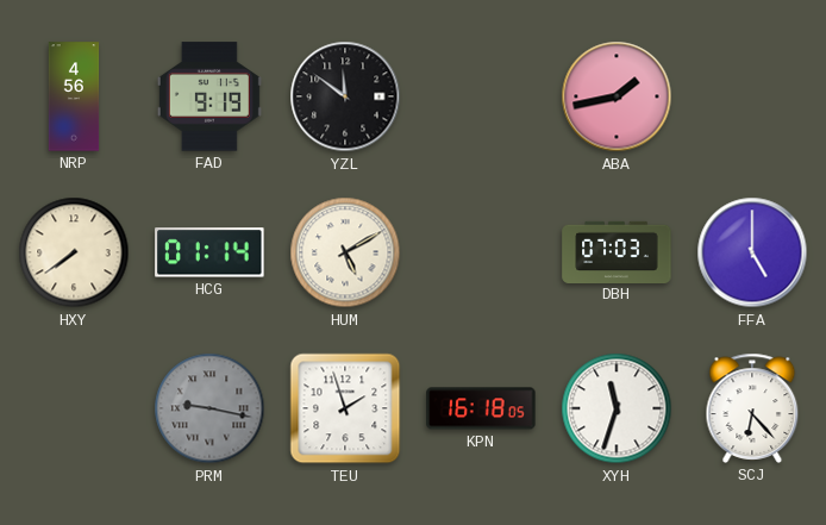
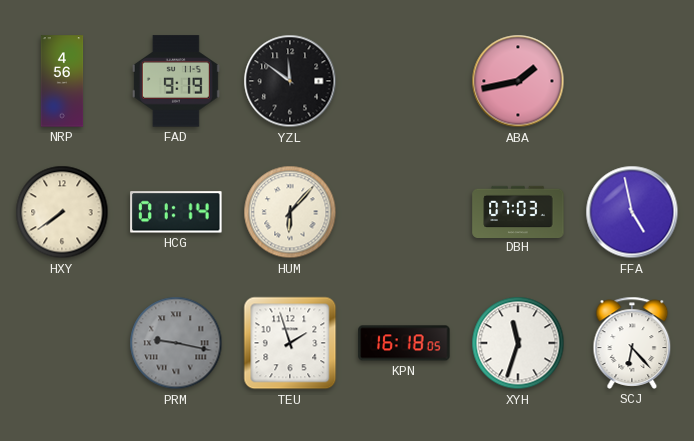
HUM: 5:10 -> 6:07
FFA: 5:00 -> 4:58
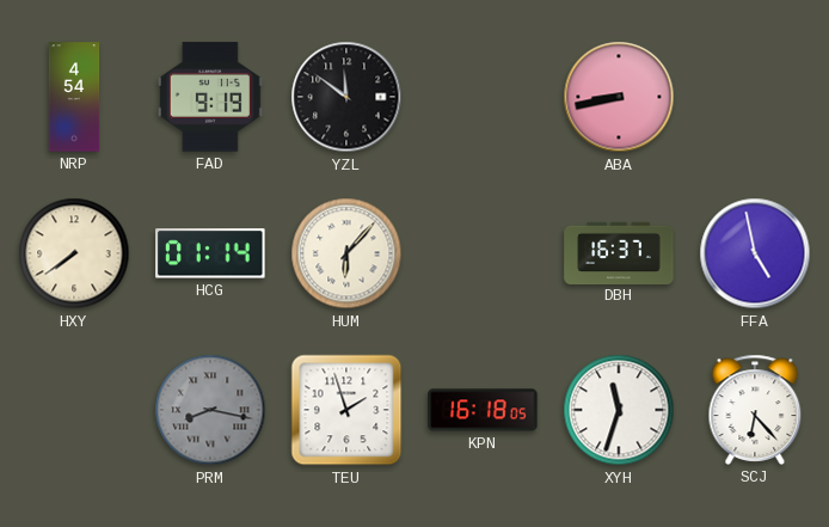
NRP: 4:56 -> 4:54
ABA: 1:43 -> 8:43
DBH: 07:03 -> 16:37
PRM: 9:17 -> 8:17
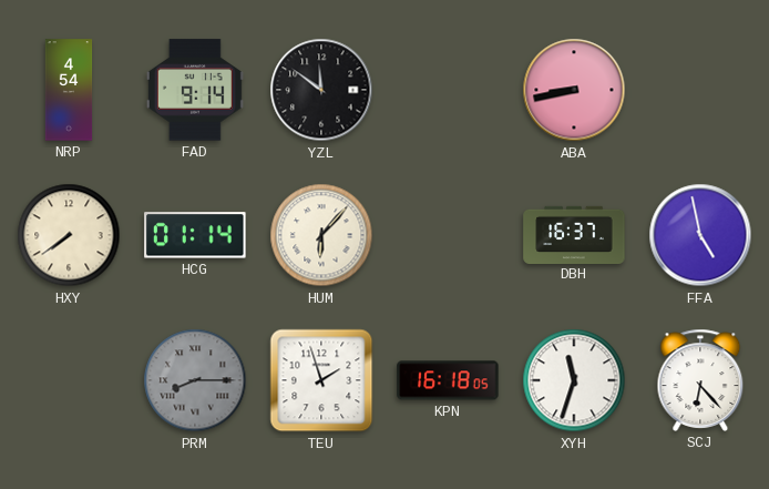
FAD: 9:19 -> 9:14
PRM: 8:17 -> 8:15
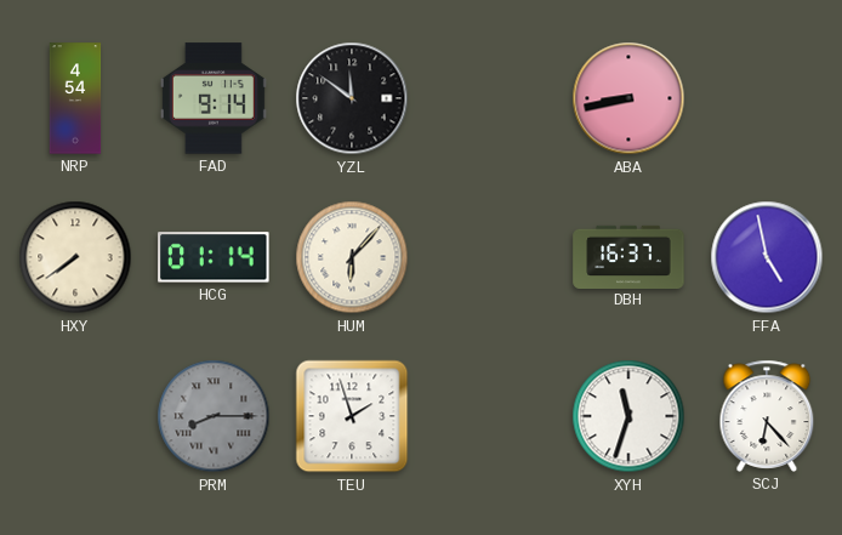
KPN: 16:18 -> none
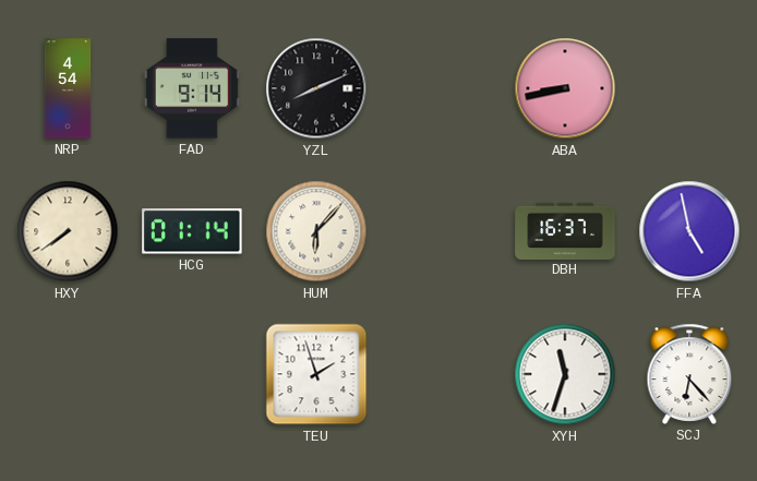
YZL: 11:51 -> 8:11
PRM: 8:15 -> none
